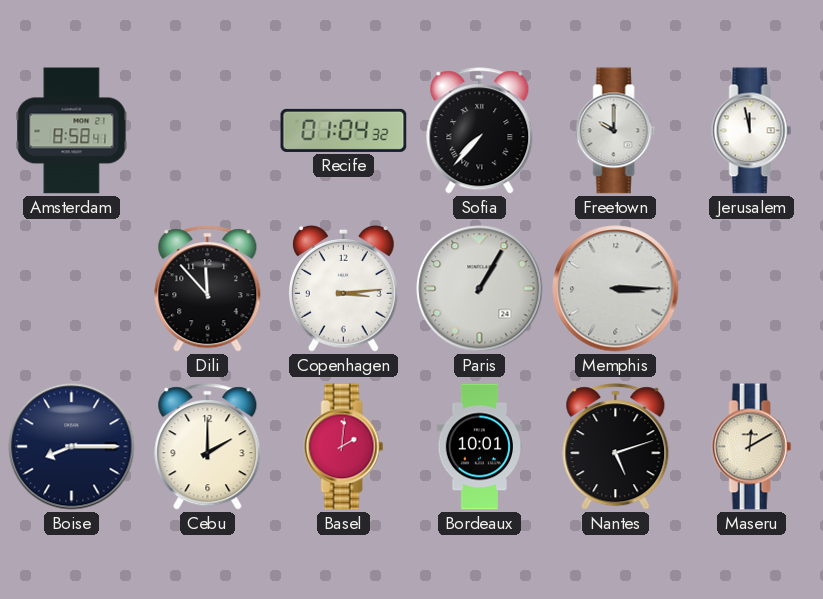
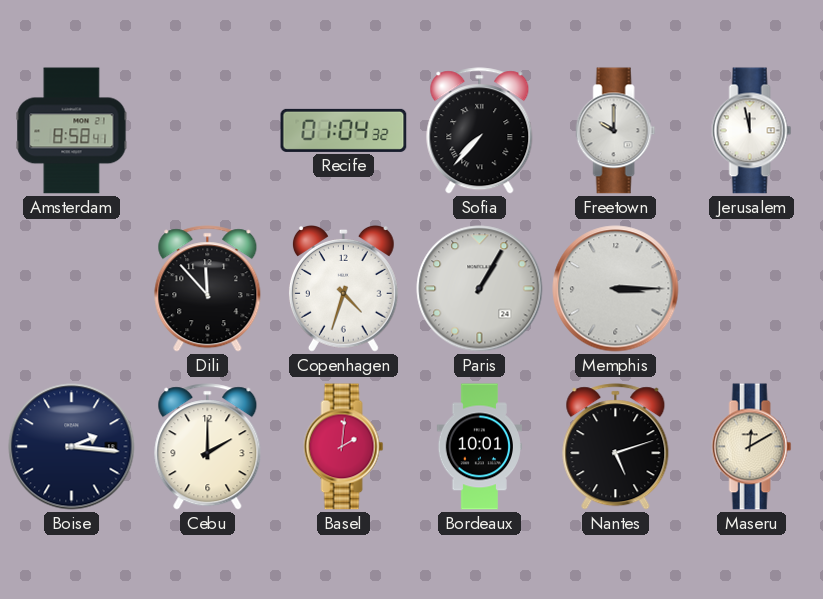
Copenhagen: 3:14 -> 4:33
Boise: 8:15 -> 2:16
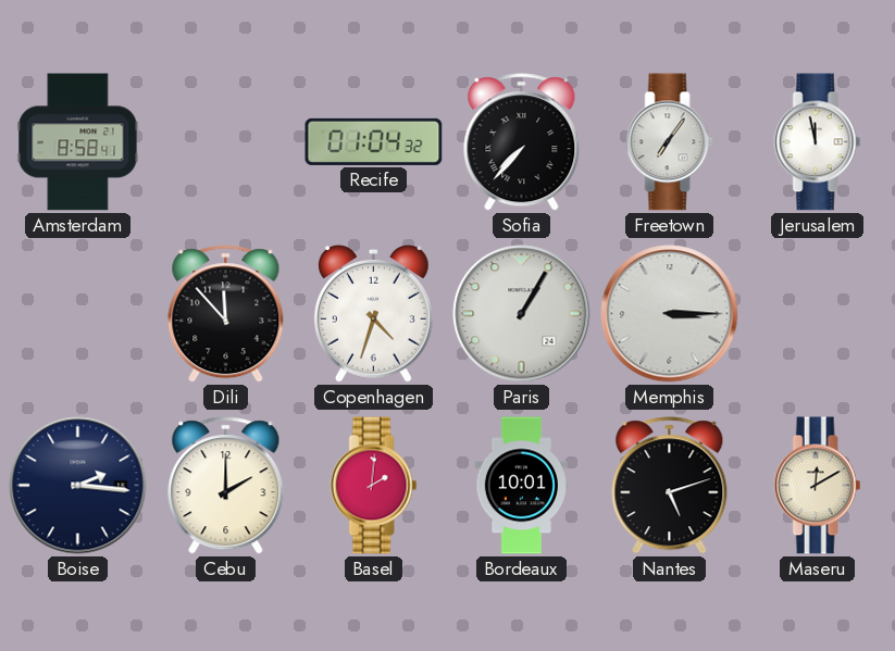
Freetown: 10:00 -> 7:06
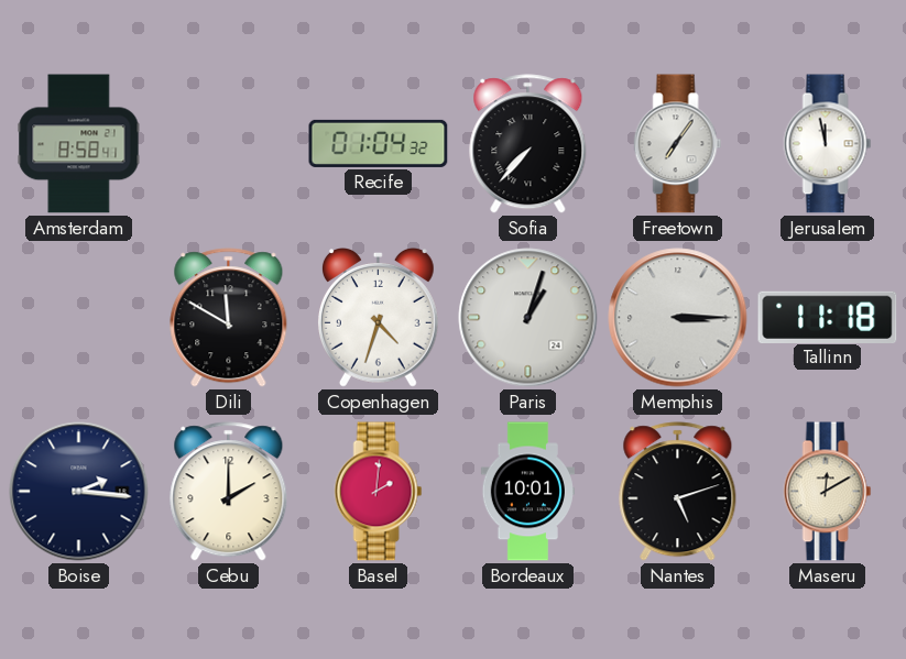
Dili: 11:53 -> 11:50
Paris: 1:05 -> 1:03
Tallinn: none -> 11:18
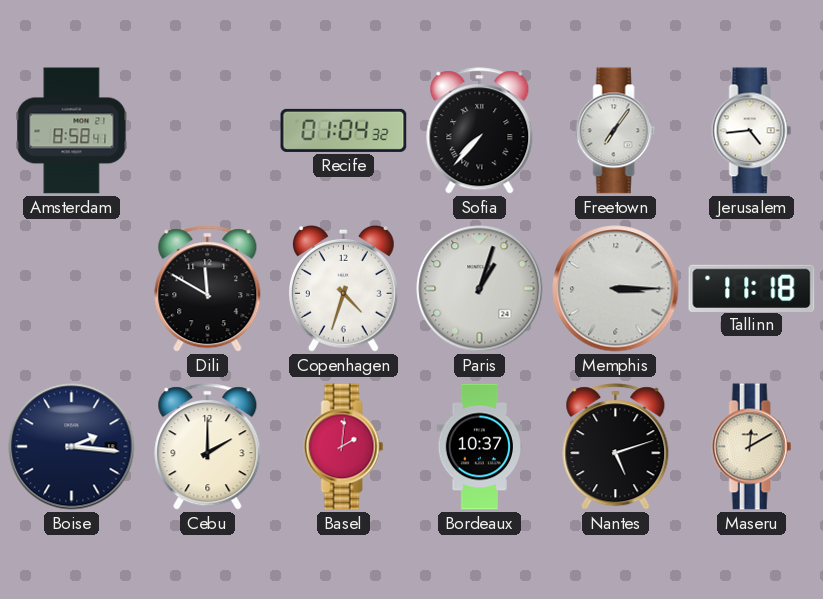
Jerusalem: 11:58 -> 4:44
Bordeaux: 10:01 -> 10:37
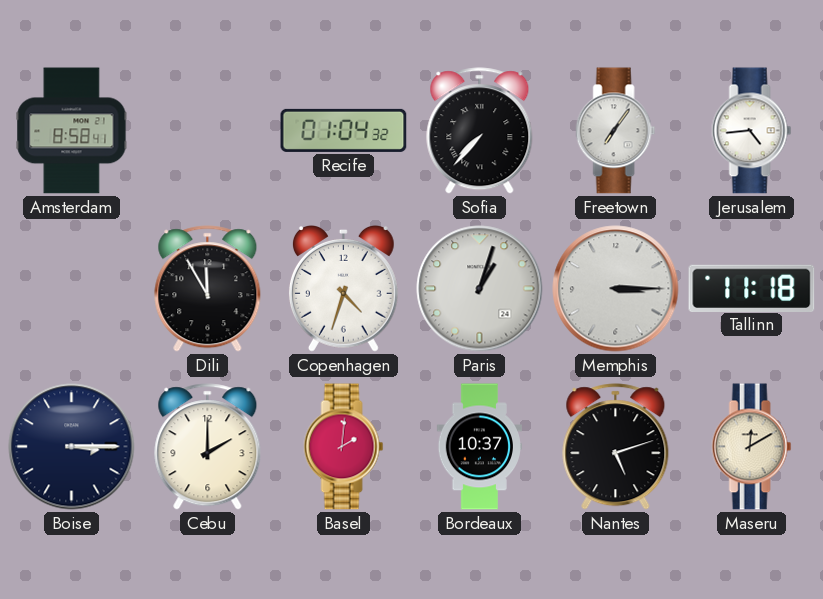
Dili: 11:50 -> 11:55
Boise: 2:16 -> 3:15
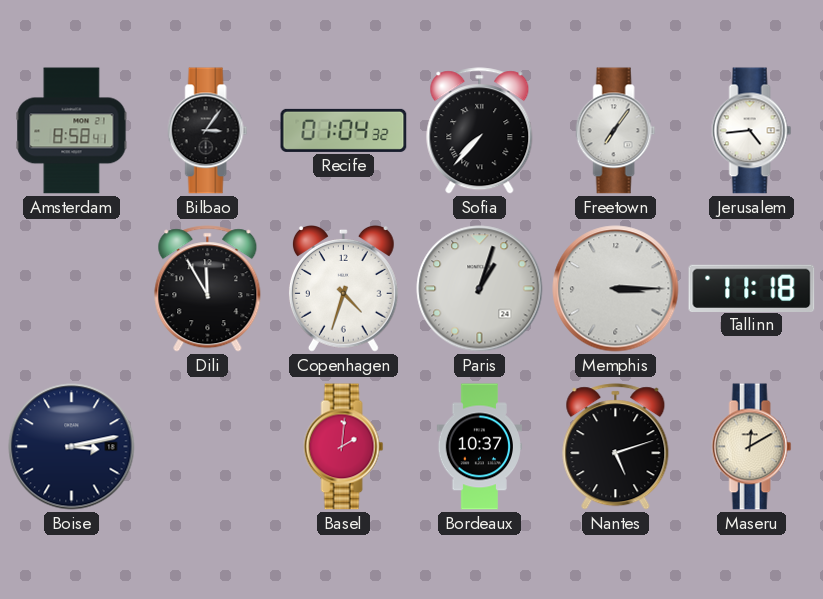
Bilbao: none -> 3:06
Boise: 3:15 -> 3:13
Cebu: 2:00 -> none
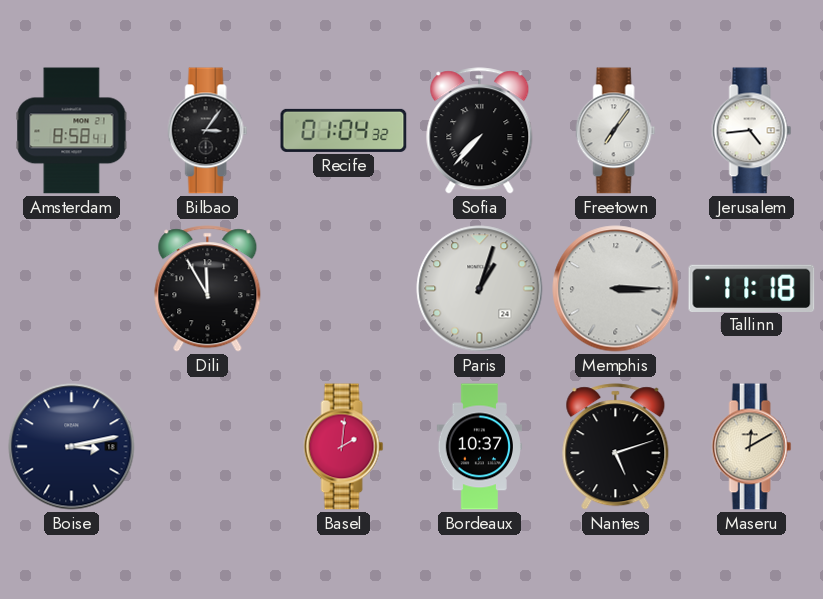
Copenhagen: 4:33 -> none
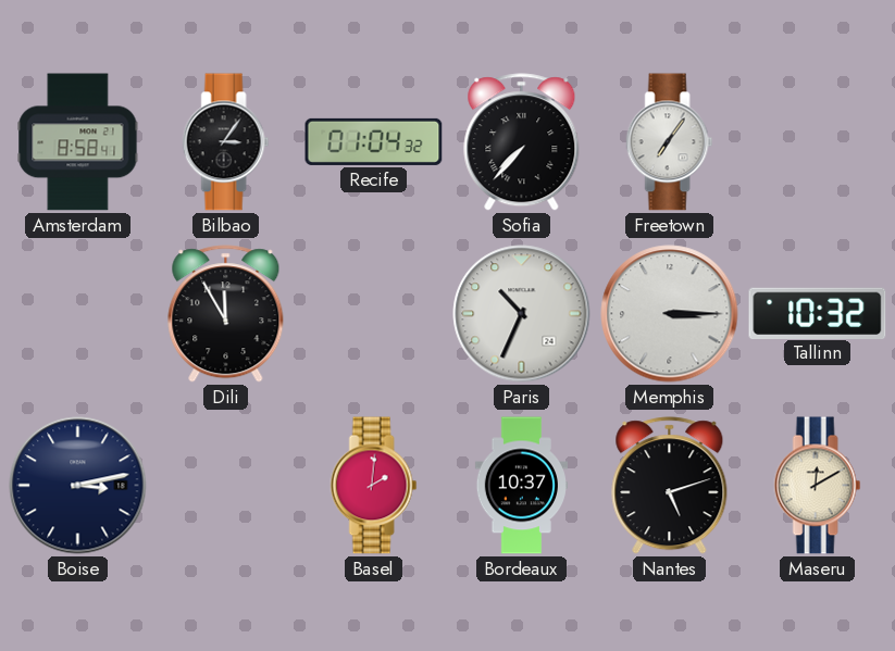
Jerusalem: 4:44 -> none
Paris: 1:03 -> 10:34
Tallinn: 11:18 -> 10:32
